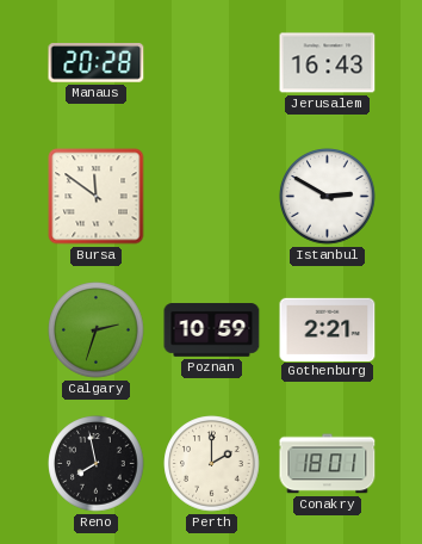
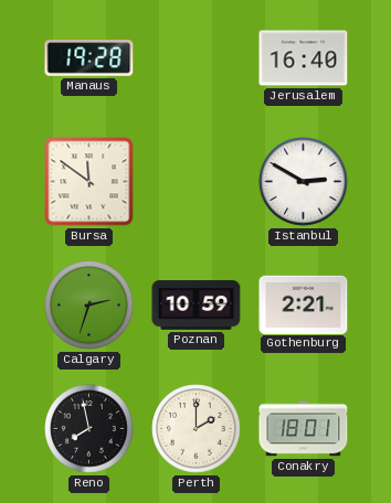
Manaus: 20:28 -> 19:28
Jerusalem: 16:43 -> 16:40
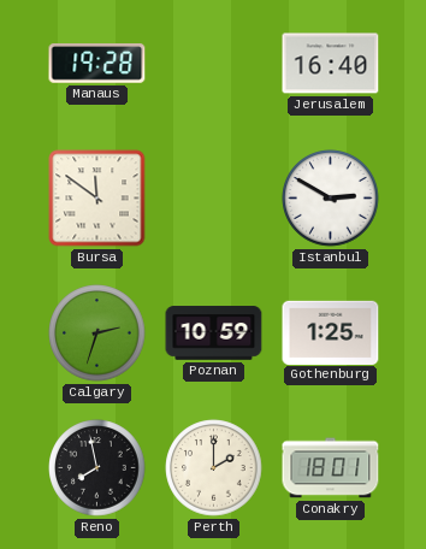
Gothenburg: 2:21 -> 1:25
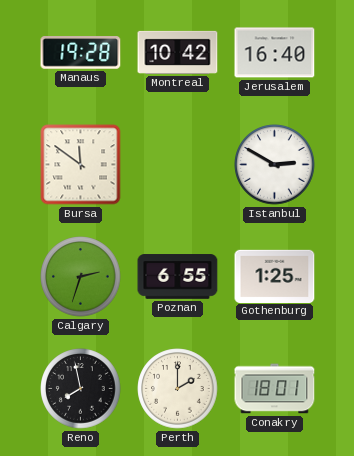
Montreal: none -> 10:42
Poznan: 10:59 -> 6:55
